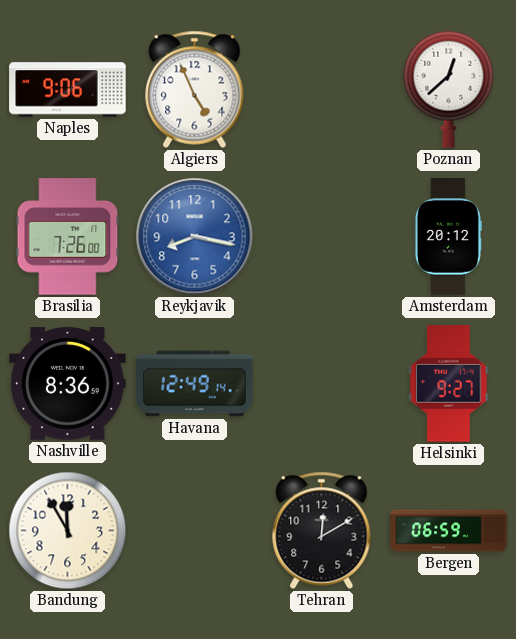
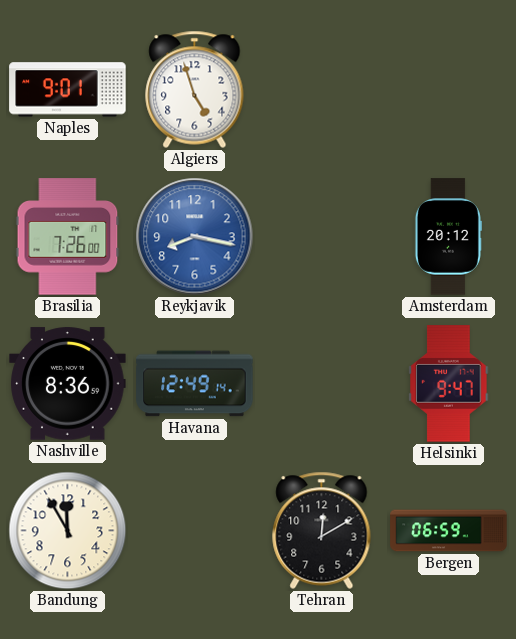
Naples: 9:06 -> 9:01
Algiers: 4:56 -> 4:57
Poznan: 12:38 -> none
Helsinki: 9:27 -> 9:47
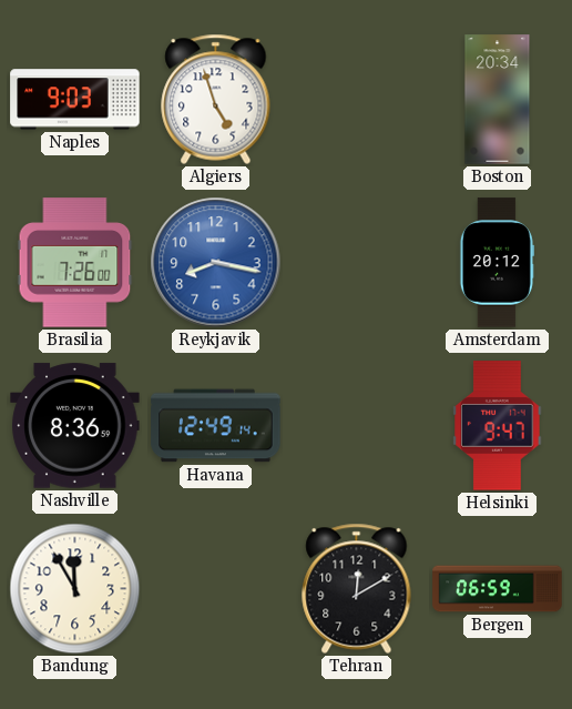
Naples: 9:01 -> 9:03
Boston: none -> 20:34
